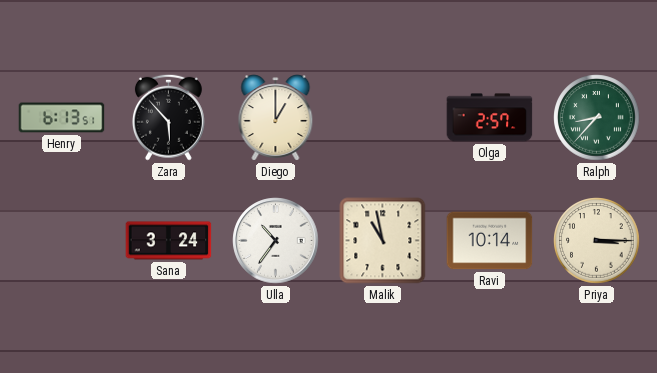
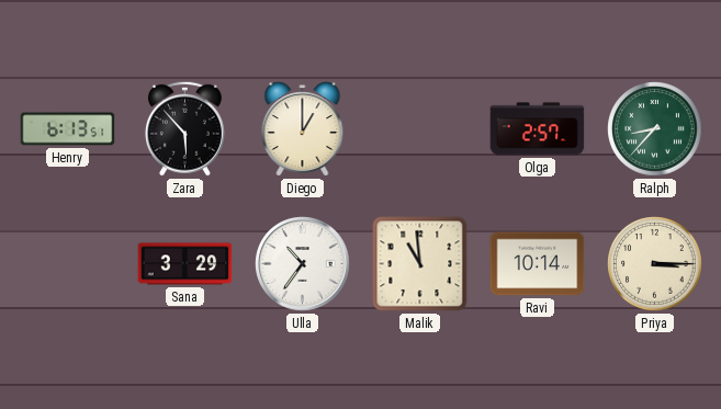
Sana: 3:24 -> 3:29
Malik: 10:58 -> 10:59
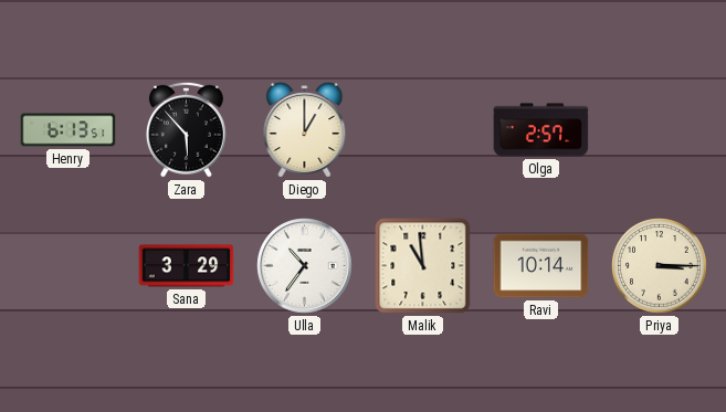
Ralph: 8:37 -> none
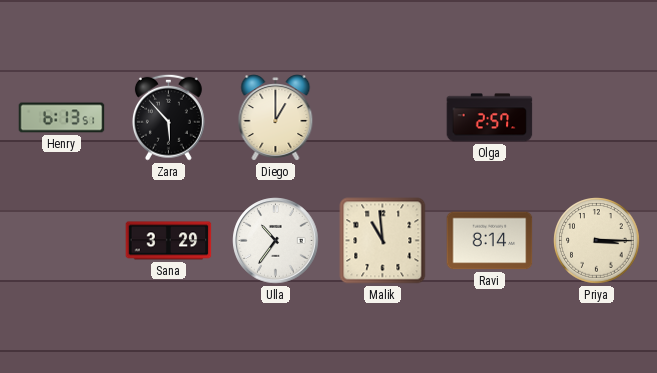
Ravi: 10:14 -> 8:14
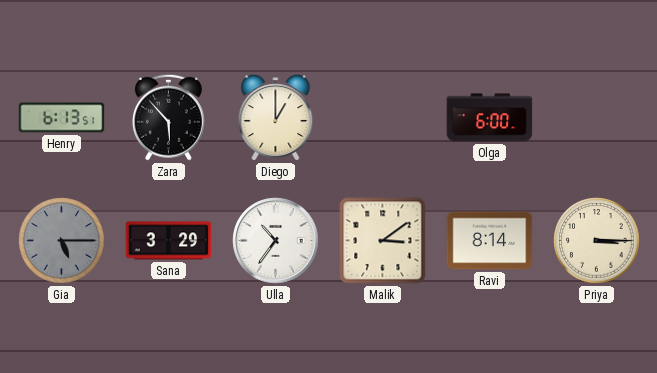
Olga: 2:57 -> 6:00
Gia: none -> 5:15
Malik: 10:59 -> 3:09
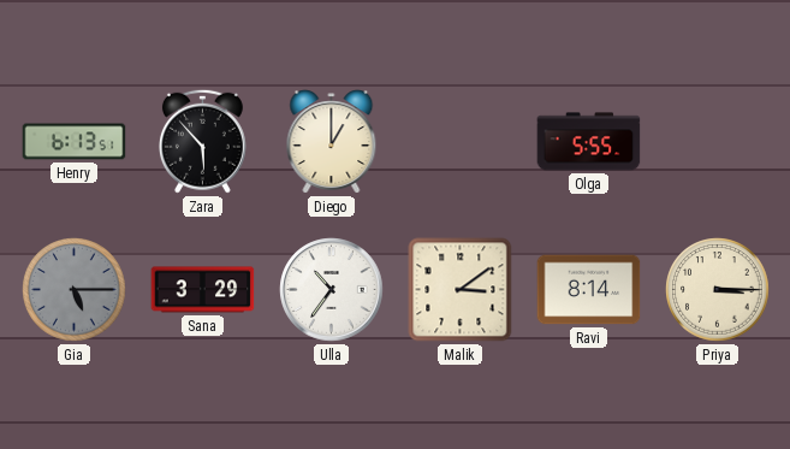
Olga: 6:00 -> 5:55
